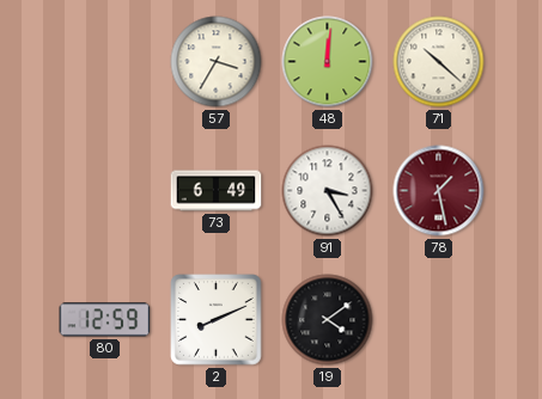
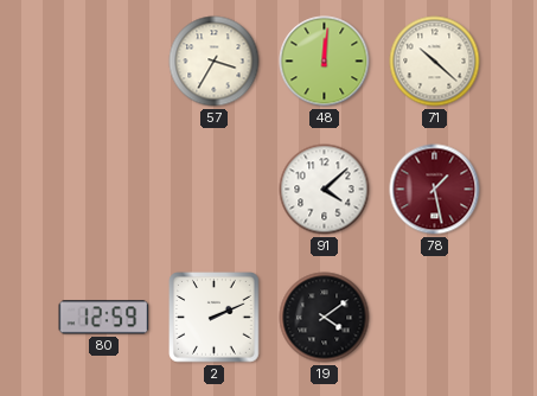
73: 6:49 -> none
91: 3:25 -> 4:08
2: 8:11 -> 2:11
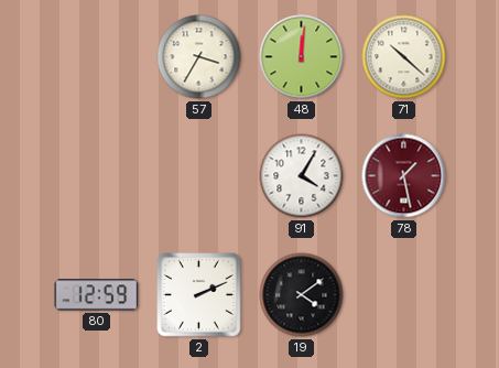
91: 4:08 -> 4:05
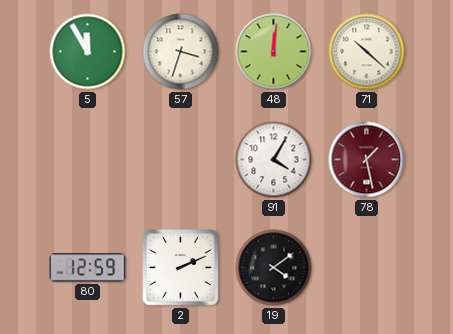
5: none -> 11:55
57: 3:35 -> 3:33
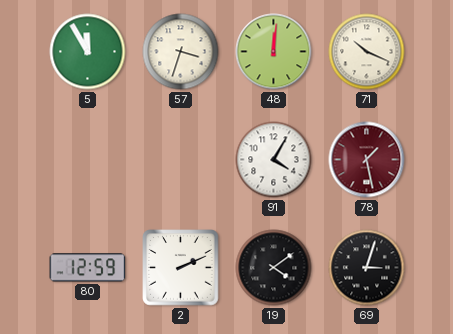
71: 10:22 -> 10:19
69: none -> 3:03
